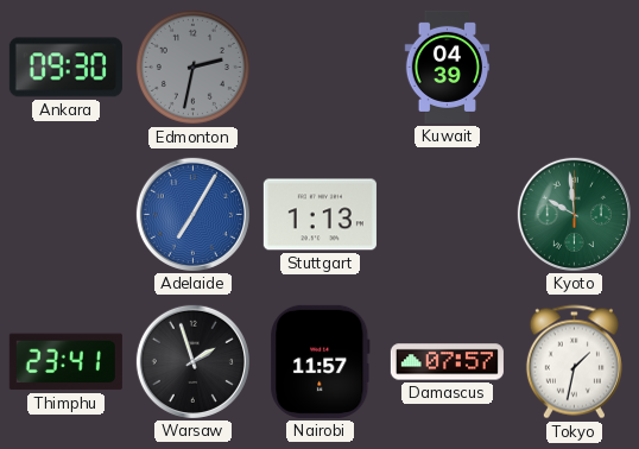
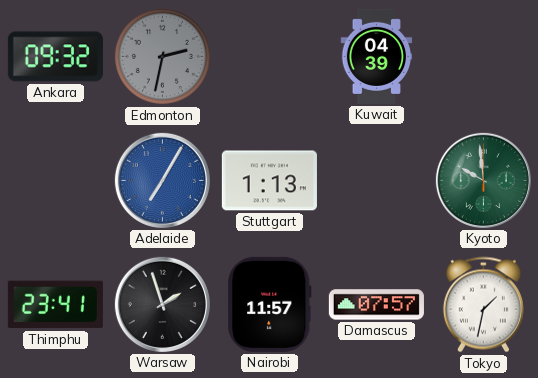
Ankara: 09:30 -> 09:32
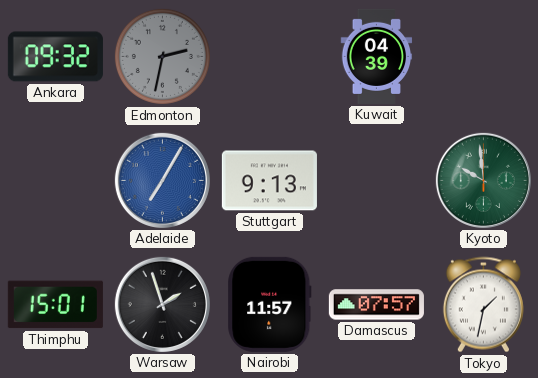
Stuttgart: 1:13 -> 9:13
Thimphu: 23:41 -> 15:01
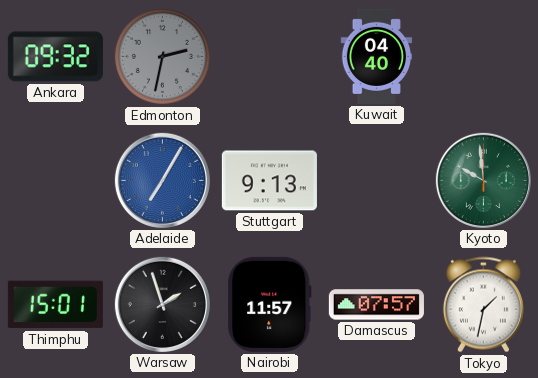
Kuwait: 04:39 -> 04:40
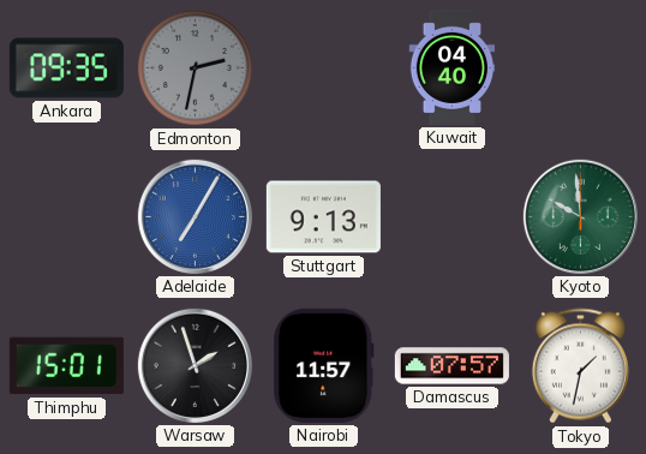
Ankara: 09:32 -> 09:35
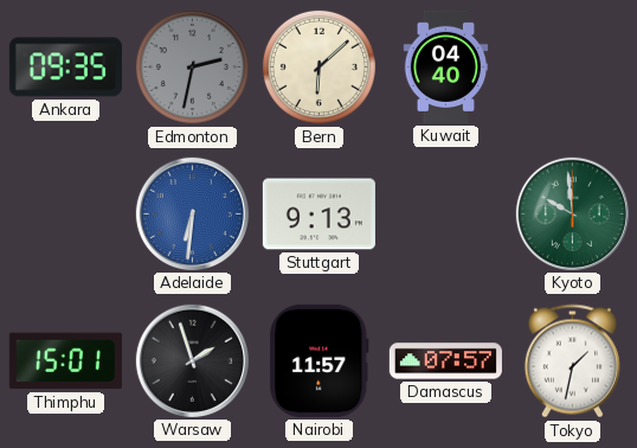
Bern: none -> 6:08
Adelaide: 7:05 -> 6:31
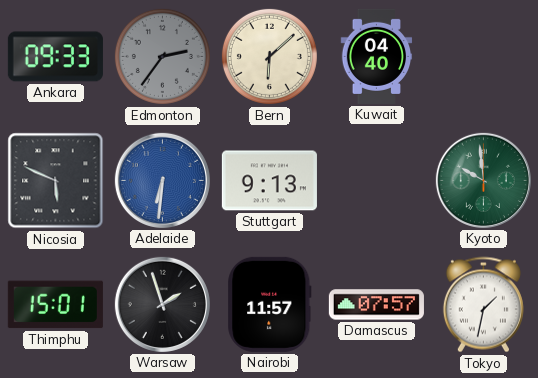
Ankara: 09:35 -> 09:33
Edmonton: 2:32 -> 2:36
Nicosia: none -> 5:49
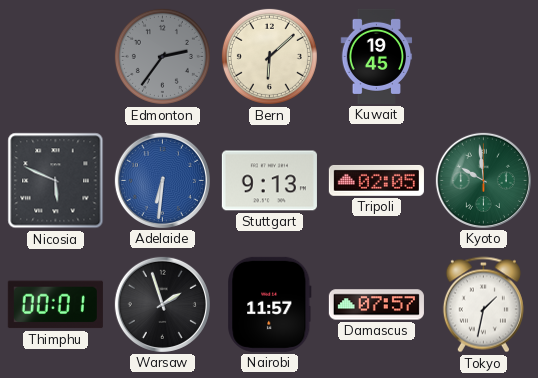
Ankara: 09:33 -> none
Kuwait: 04:40 -> 19:45
Tripoli: none -> 02:05
Thimphu: 15:01 -> 00:01
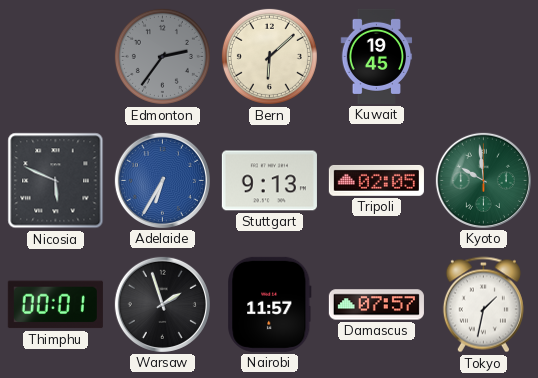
Adelaide: 6:31 -> 6:35
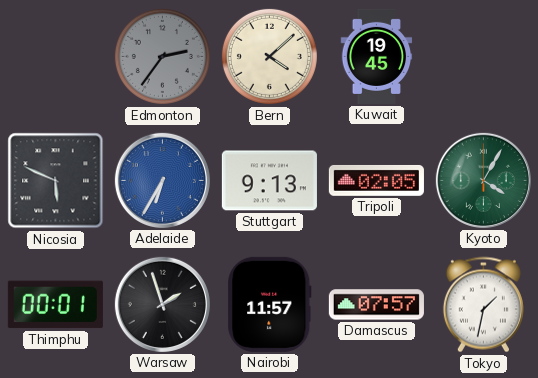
Bern: 6:08 -> 4:08
Kyoto: 9:59 -> 4:05
